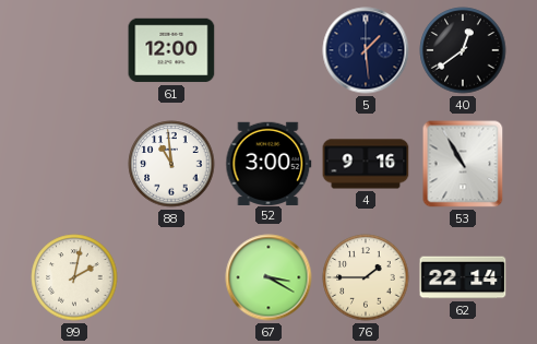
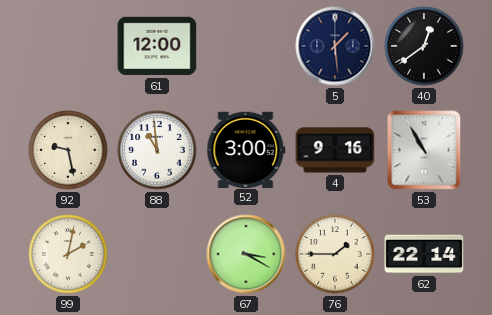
92: none -> 9:28
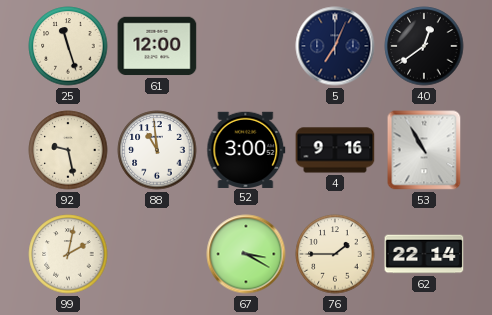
25: none -> 11:27
5: 1:29 -> 7:04
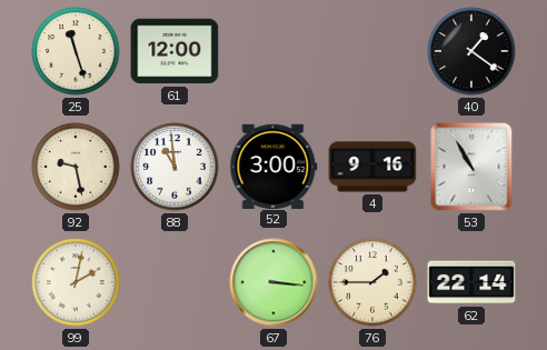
5: 7:04 -> none
40: 12:39 -> 1:21
67: 3:20 -> 3:16
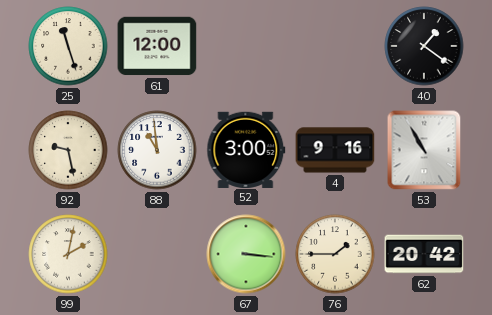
62: 22:14 -> 20:42
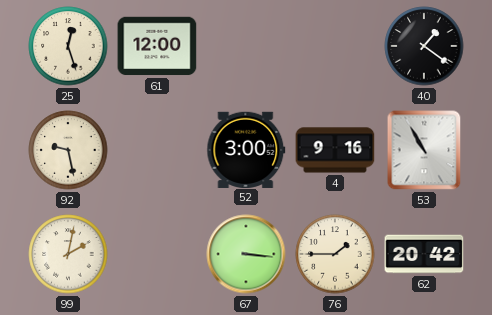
25: 11:27 -> 12:27
88: 10:59 -> none
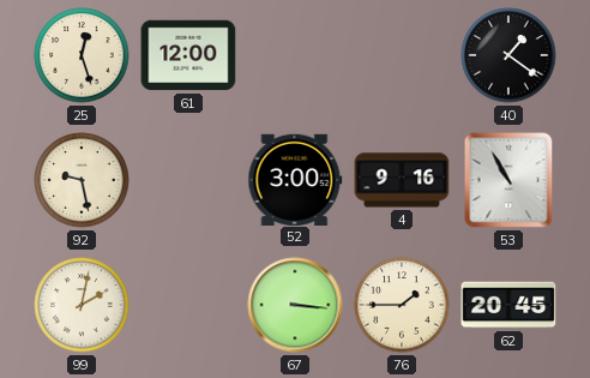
62: 20:42 -> 20:45
